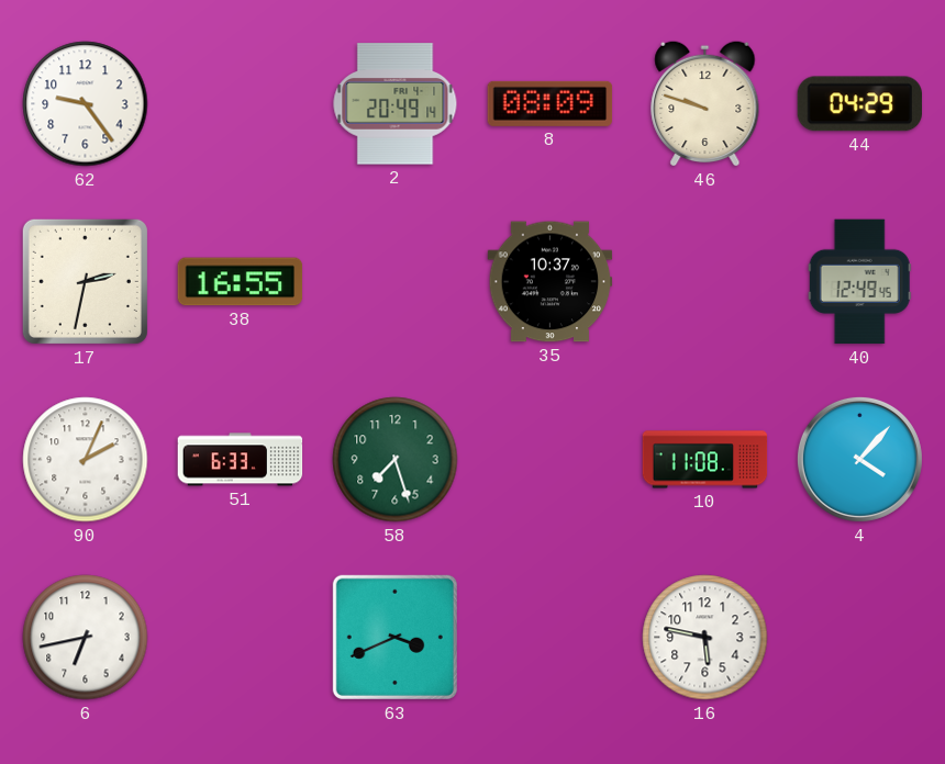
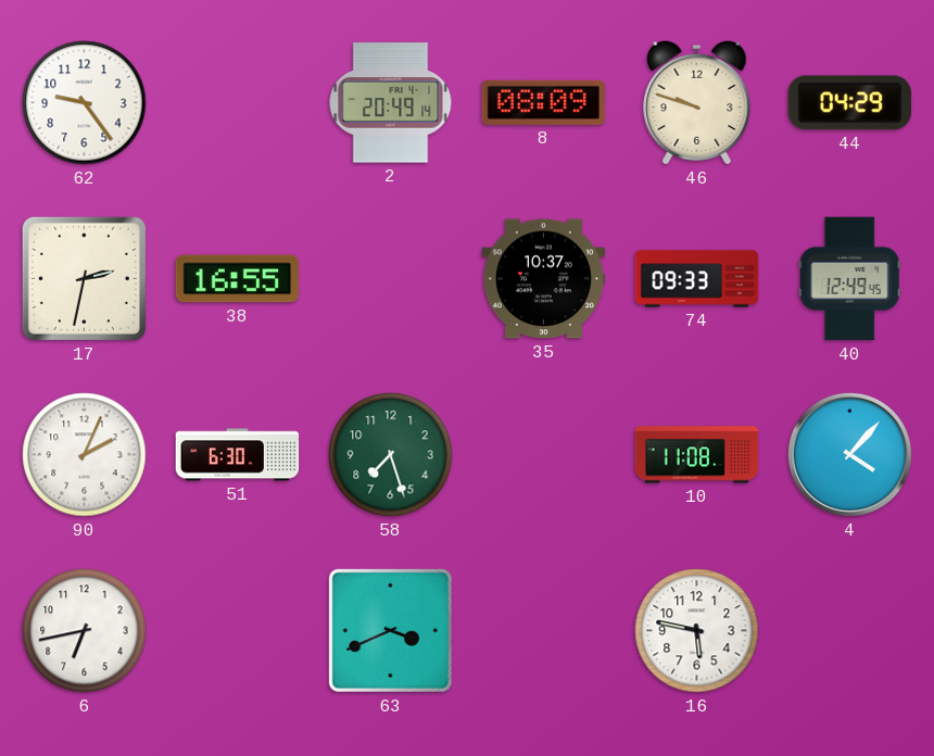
74: none -> 09:33
51: 6:33 -> 6:30
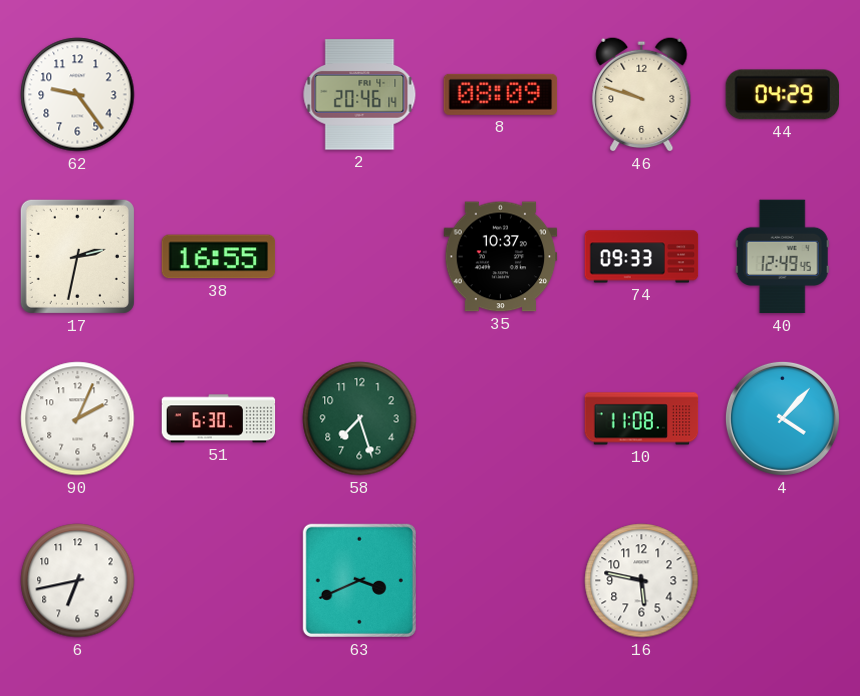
2: 20:49 -> 20:46
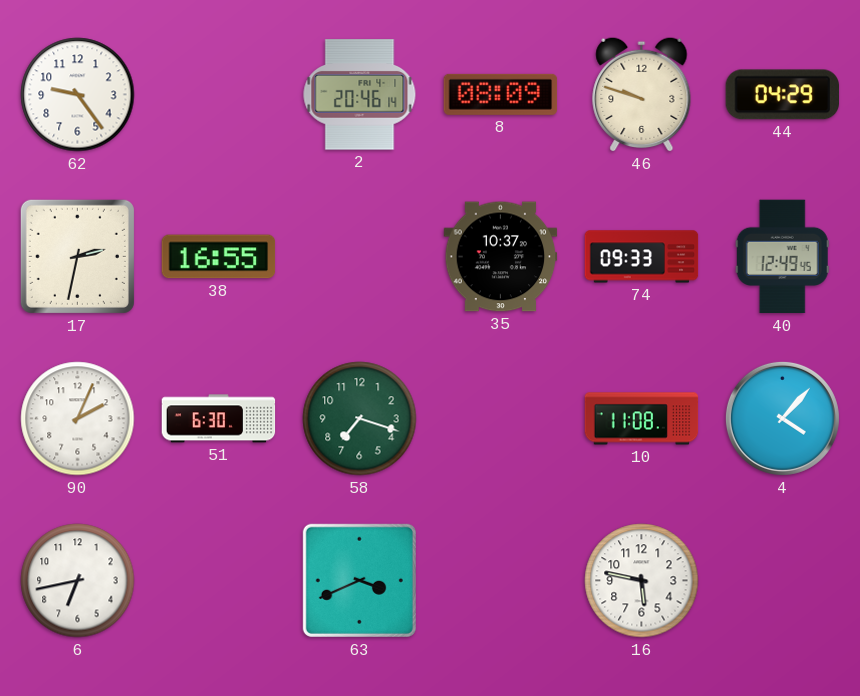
58: 7:27 -> 7:18
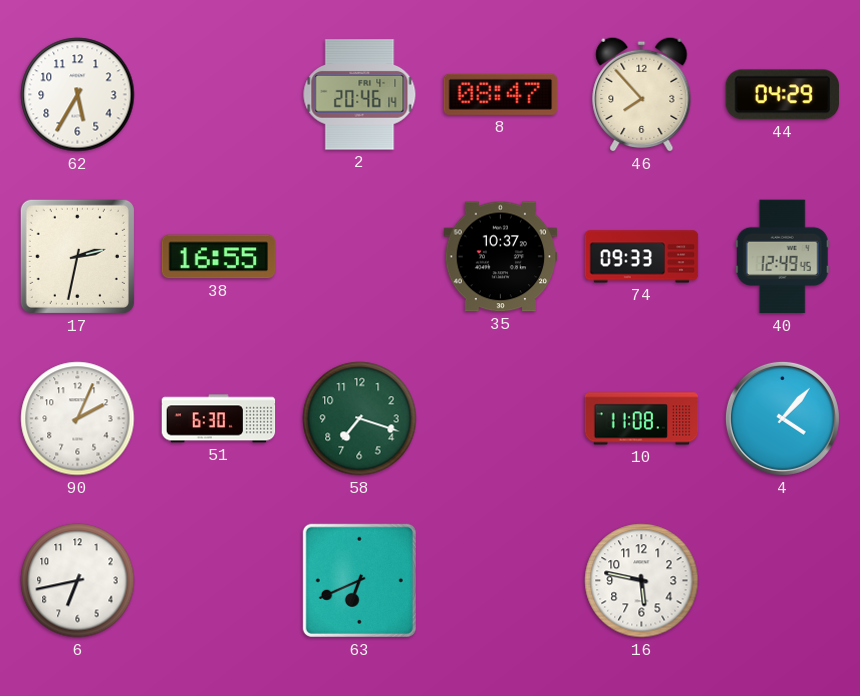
62: 9:24 -> 5:35
8: 08:09 -> 08:47
46: 9:48 -> 7:53
63: 3:41 -> 6:41
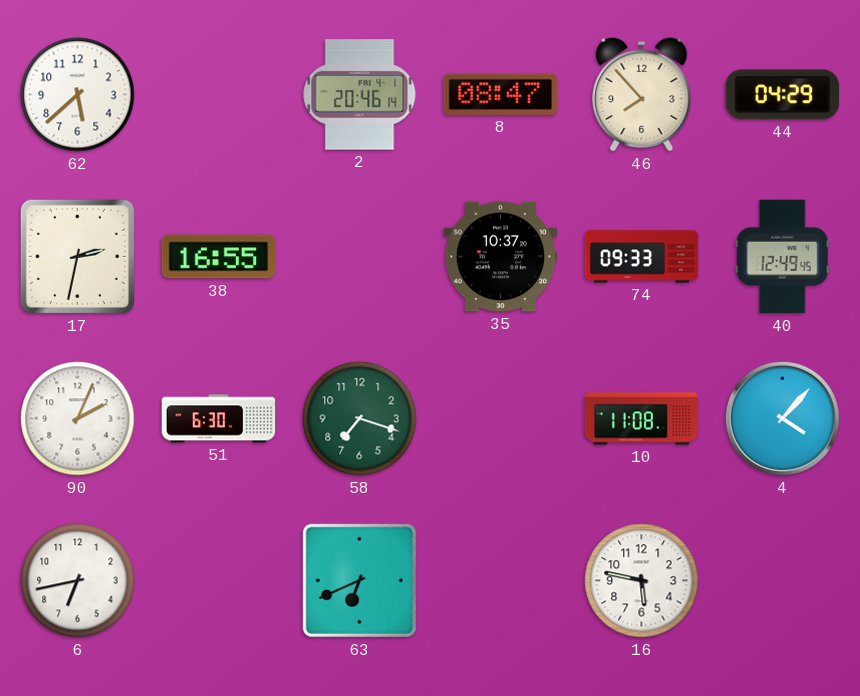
62: 5:35 -> 5:38
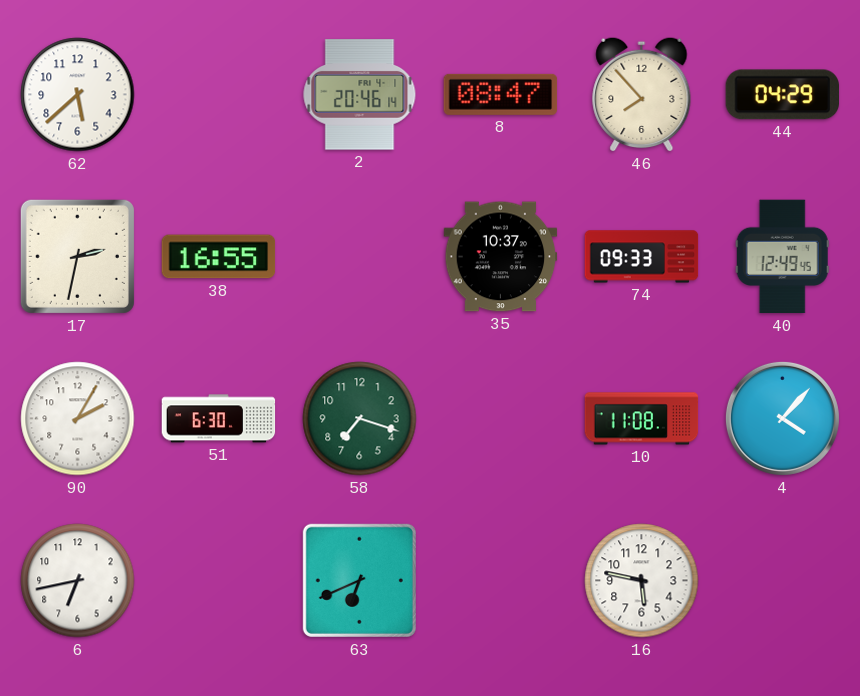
90: 2:04 -> 2:05
